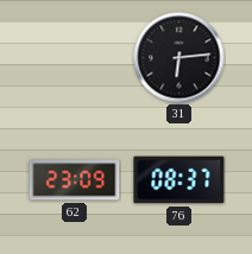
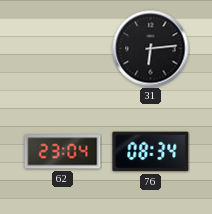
62: 23:09 -> 23:04
76: 08:37 -> 08:34
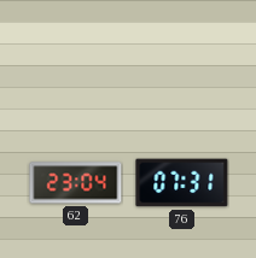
31: 6:14 -> none
76: 08:34 -> 07:31
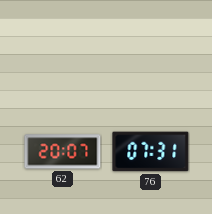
62: 23:04 -> 20:07
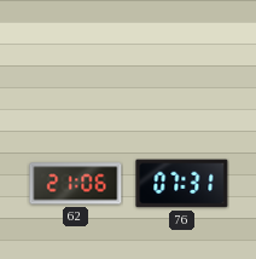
62: 20:07 -> 21:06
